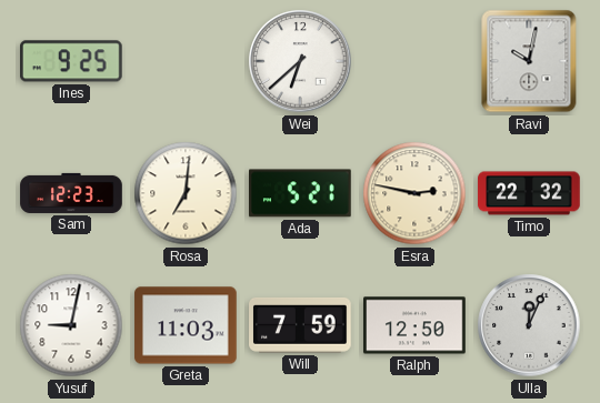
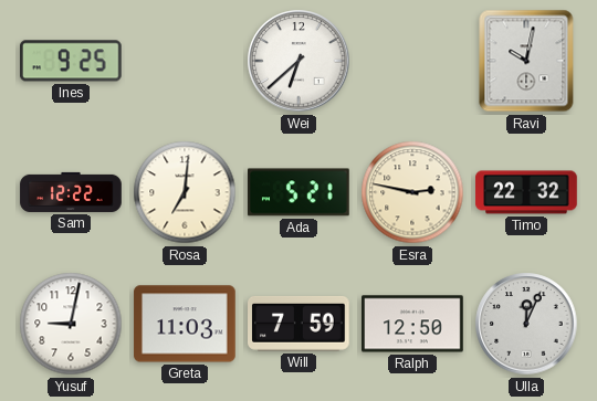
Sam: 12:23 -> 12:22
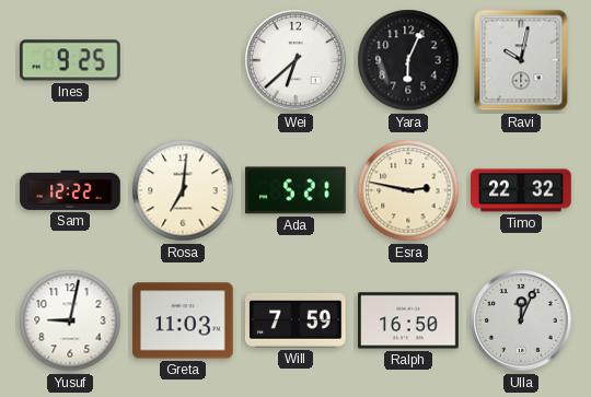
Yara: none -> 6:04
Ralph: 12:50 -> 16:50
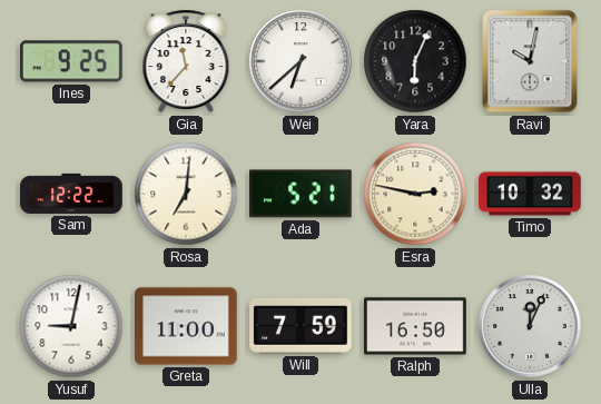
Gia: none -> 11:37
Timo: 22:32 -> 10:32
Greta: 11:03 -> 11:00
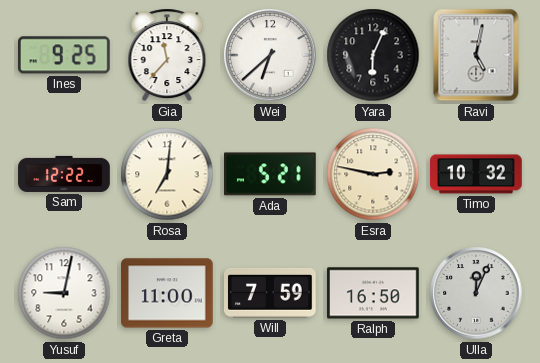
Ravi: 10:02 -> 5:02
